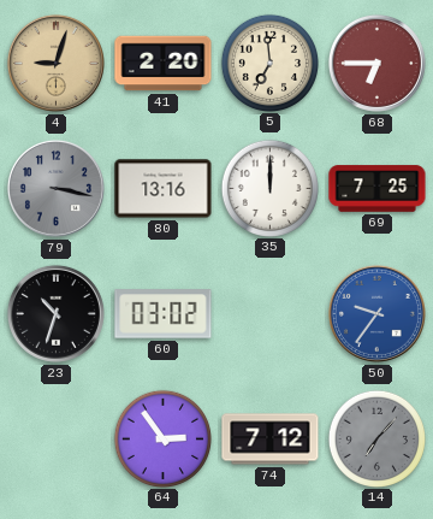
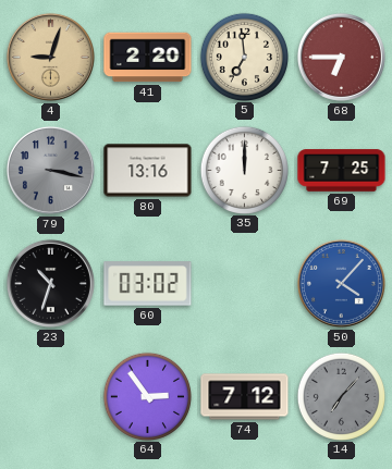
50: 9:36 -> 4:07
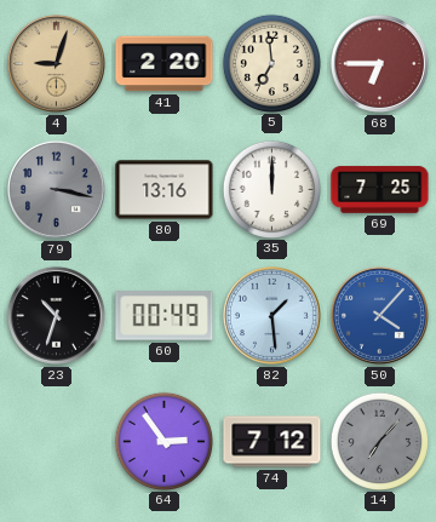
60: 03:02 -> 00:49
82: none -> 1:29
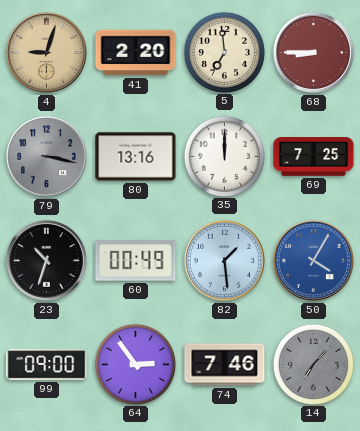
68: 6:45 -> 8:45
50: 4:07 -> 4:05
99: none -> 09:00
74: 7:12 -> 7:46
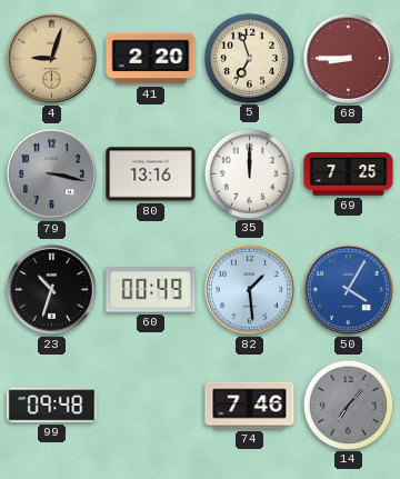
5: 6:59 -> 6:57
99: 09:00 -> 09:48
64: 2:54 -> none
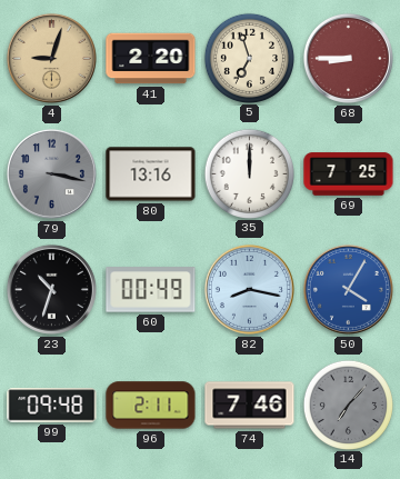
82: 1:29 -> 8:17
96: none -> 2:11
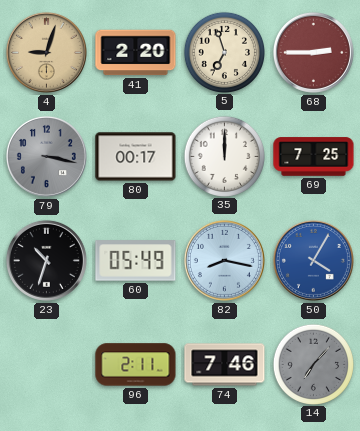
68: 8:45 -> 2:45
80: 13:16 -> 00:17
60: 00:49 -> 05:49
99: 09:48 -> none
